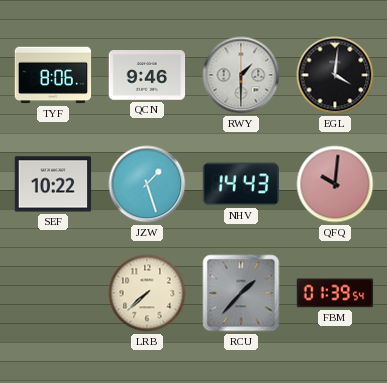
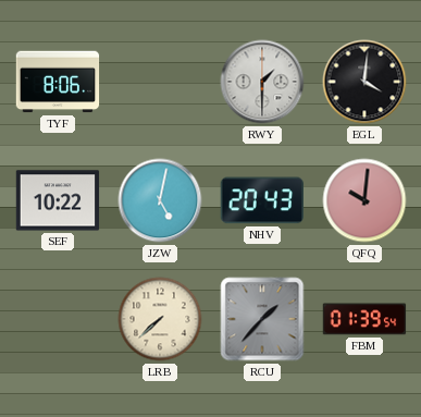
QCN: 9:46 -> none
JZW: 1:27 -> 5:02
NHV: 14:43 -> 20:43
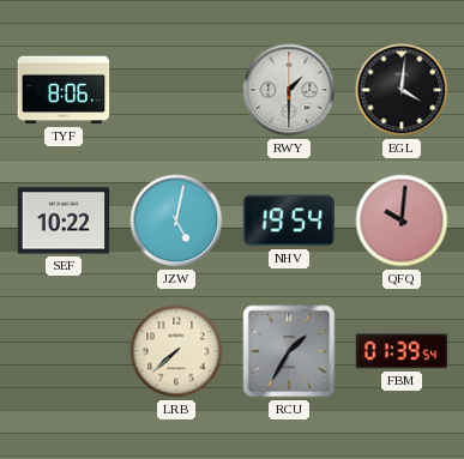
NHV: 20:43 -> 19:54
RCU: 1:37 -> 1:35
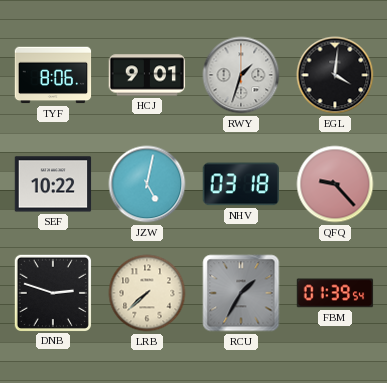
HCJ: none -> 9:01
RWY: 1:30 -> 1:33
NHV: 19:54 -> 03:18
QFQ: 10:01 -> 9:23
DNB: none -> 2:48
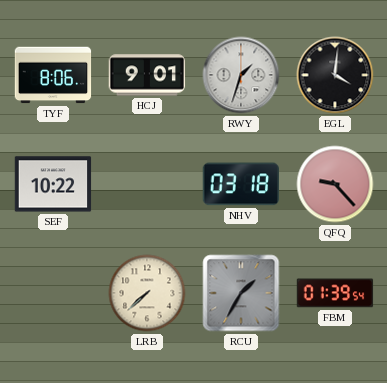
JZW: 5:02 -> none
DNB: 2:48 -> none
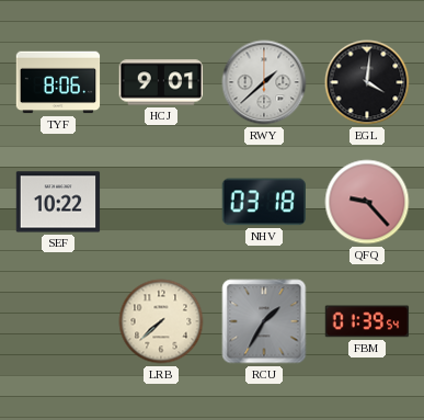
RWY: 1:33 -> 1:38
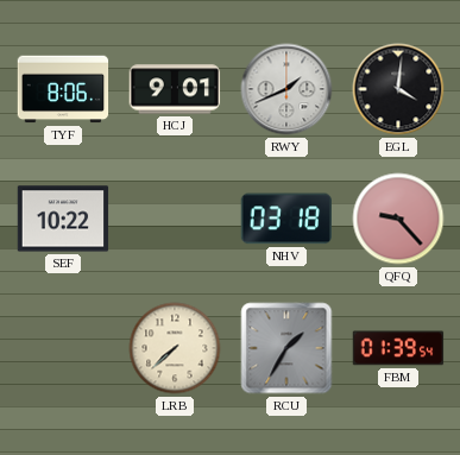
RWY: 1:38 -> 1:41
